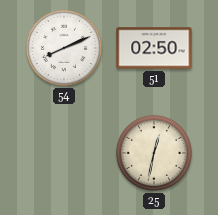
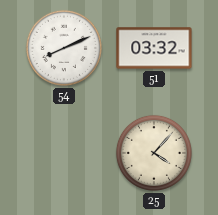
51: 02:50 -> 03:32
25: 12:32 -> 4:07
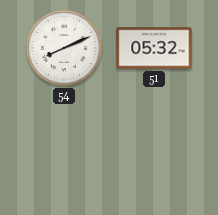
51: 03:32 -> 05:32
25: 4:07 -> none
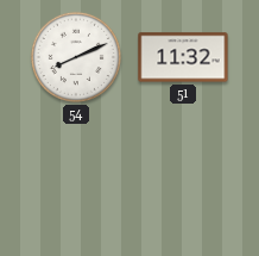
51: 05:32 -> 11:32
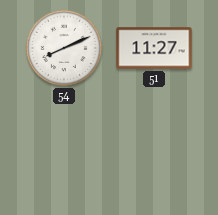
51: 11:32 -> 11:27
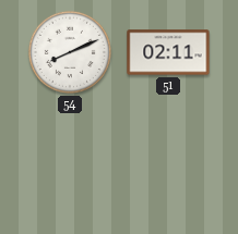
51: 11:27 -> 02:11
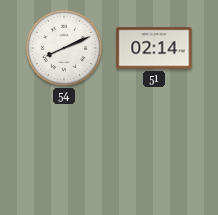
51: 02:11 -> 02:14
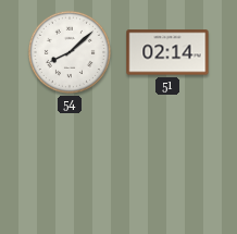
54: 8:11 -> 8:08
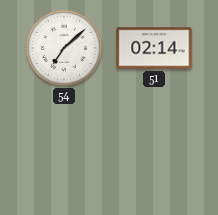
54: 8:08 -> 7:08
